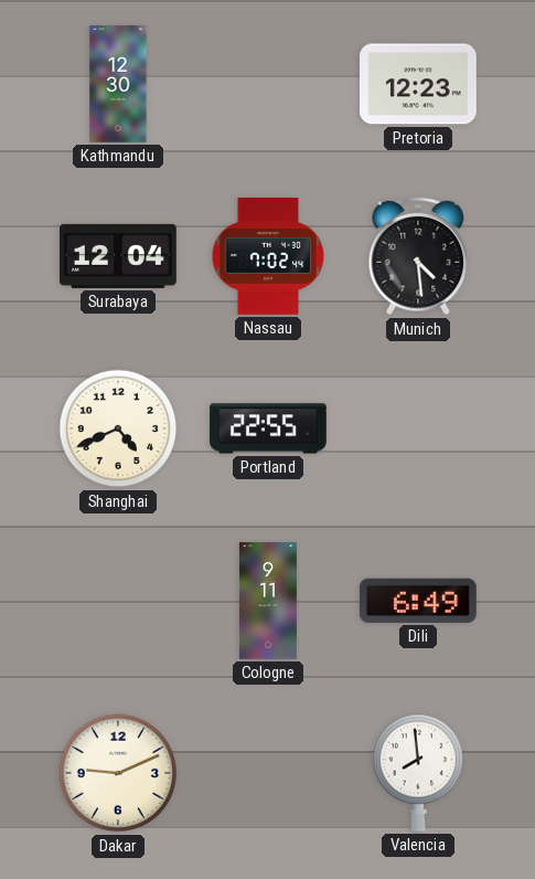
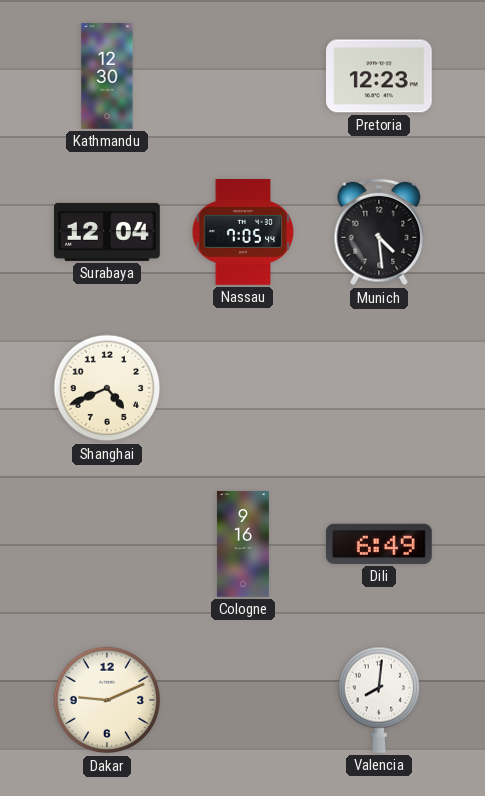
Nassau: 7:02 -> 7:05
Portland: 22:55 -> none
Cologne: 9:11 -> 9:16
Valencia: 7:59 -> 8:01
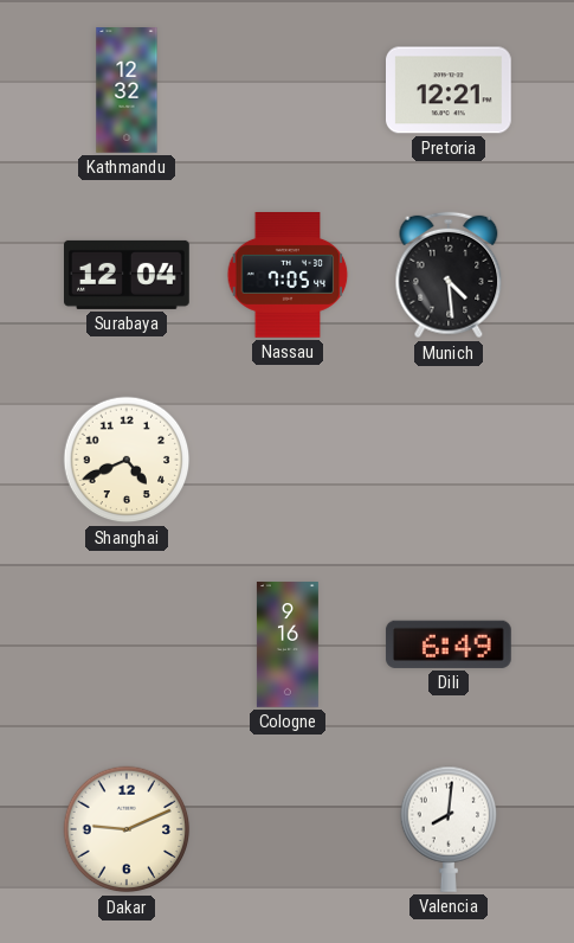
Kathmandu: 12:30 -> 12:32
Pretoria: 12:23 -> 12:21
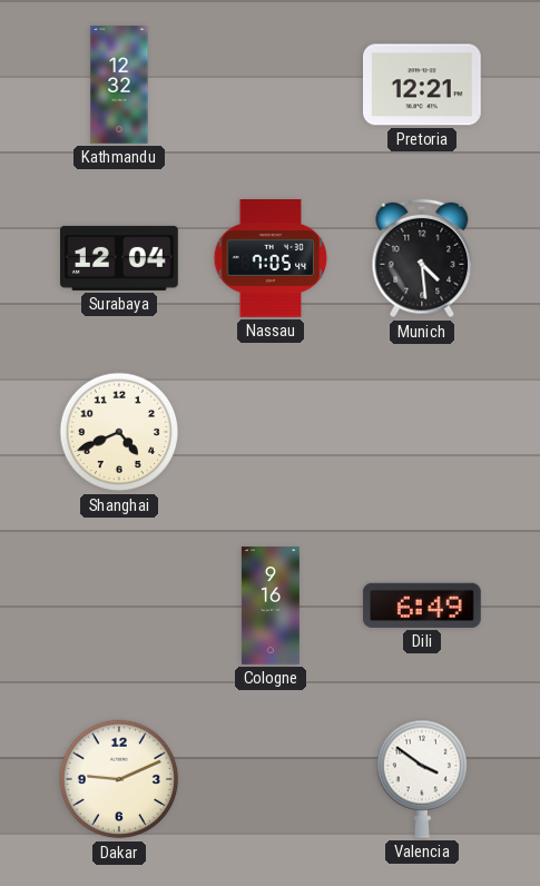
Valencia: 8:01 -> 3:51
